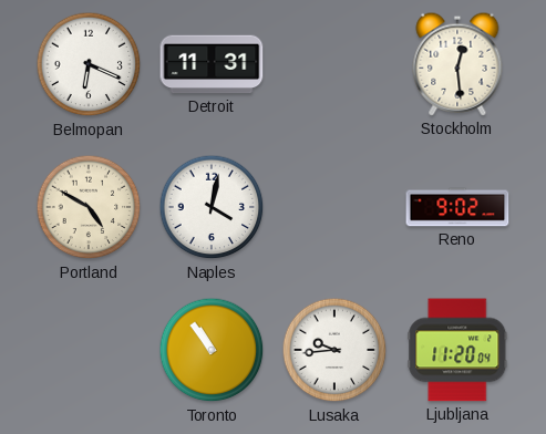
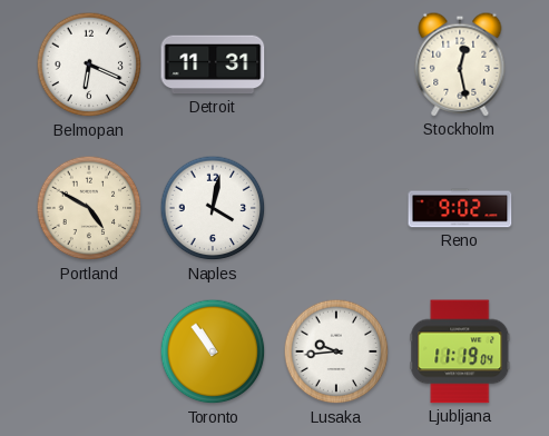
Stockholm: 12:29 -> 12:28
Ljubljana: 11:20 -> 11:19
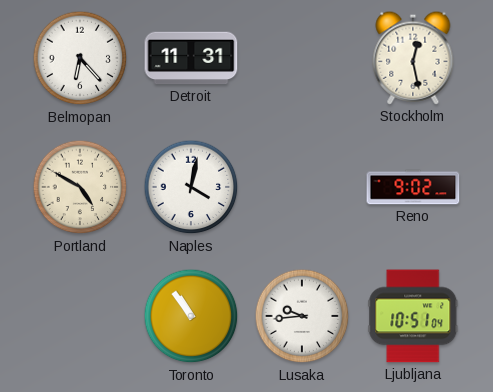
Belmopan: 6:19 -> 6:23
Ljubljana: 11:19 -> 10:51
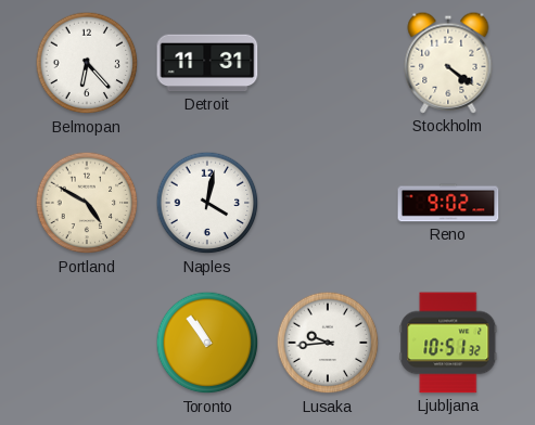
Stockholm: 12:28 -> 4:21
Ljubljana: 10:51:04 -> 10:51:32
